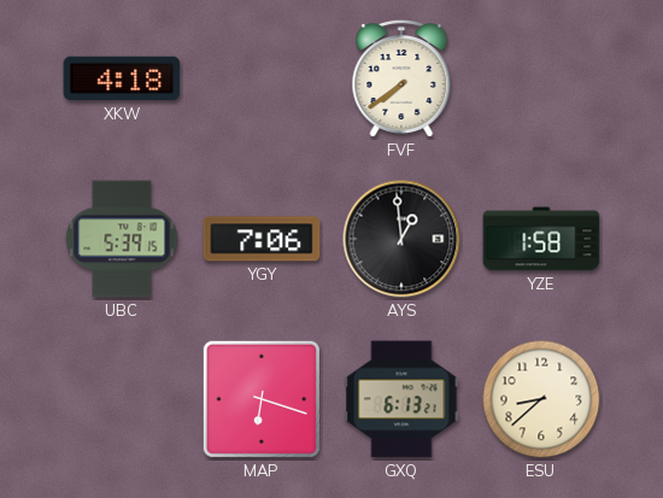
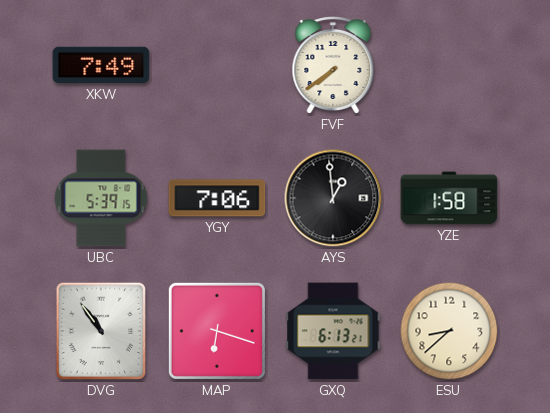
XKW: 4:18 -> 7:49
DVG: none -> 10:54
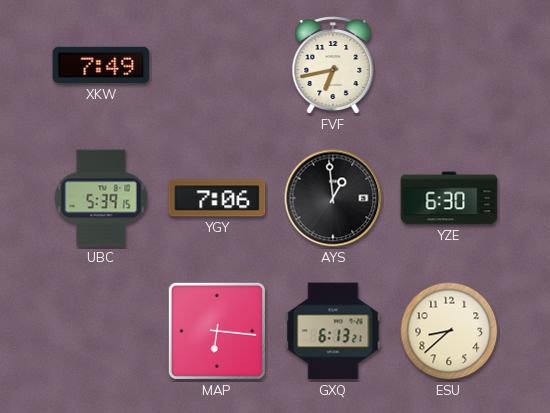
FVF: 7:39 -> 6:43
YZE: 1:58 -> 6:30
DVG: 10:54 -> none
MAP: 6:18 -> 6:16
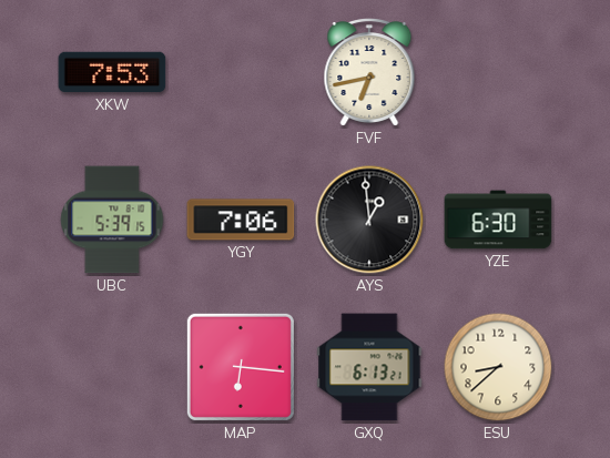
XKW: 7:49 -> 7:53
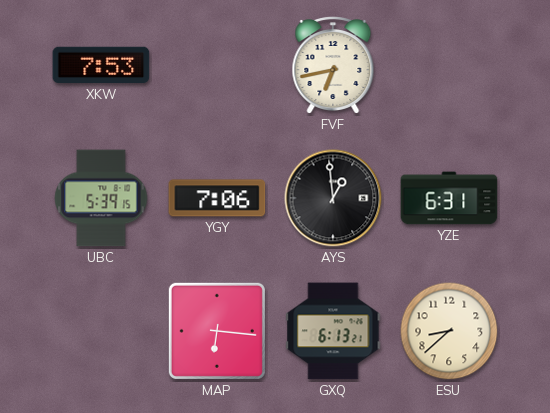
YZE: 6:30 -> 6:31
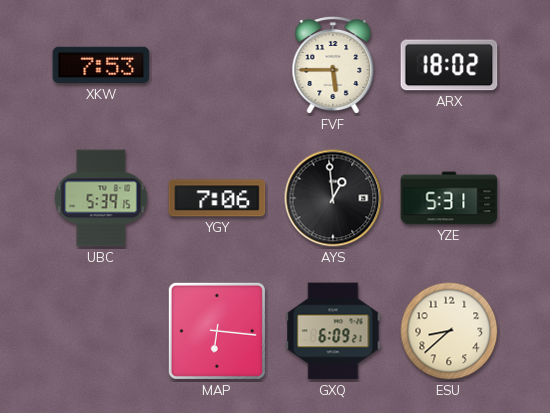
FVF: 6:43 -> 5:45
ARX: none -> 18:02
YZE: 6:31 -> 5:31
GXQ: 6:13 -> 6:09
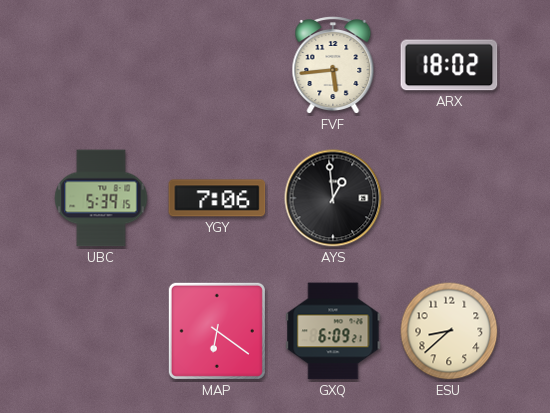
XKW: 7:53 -> none
FVF: 5:45 -> 5:44
YZE: 5:31 -> none
MAP: 6:16 -> 6:21
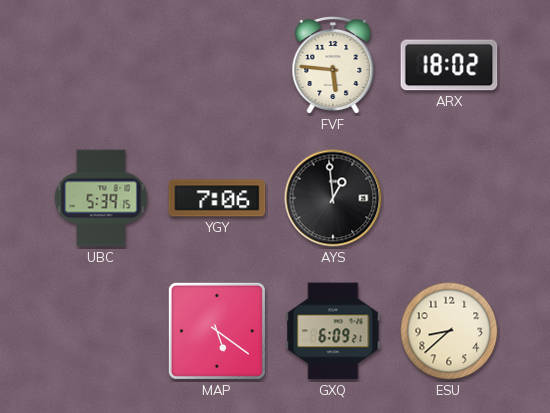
FVF: 5:44 -> 5:46
MAP: 6:21 -> 5:21
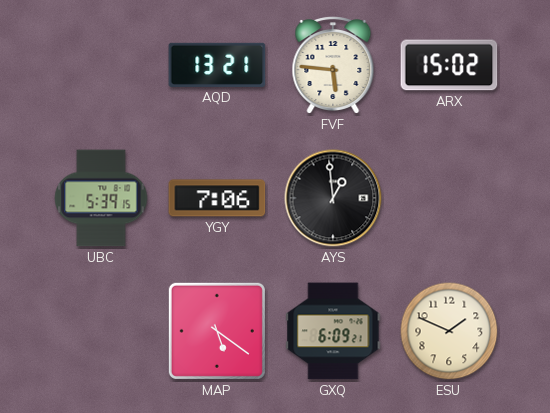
AQD: none -> 13:21
ARX: 18:02 -> 15:02
ESU: 8:38 -> 1:49
